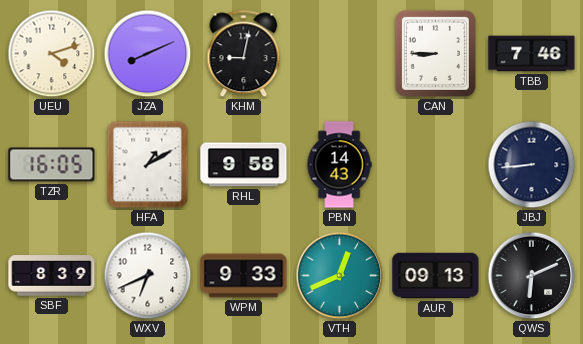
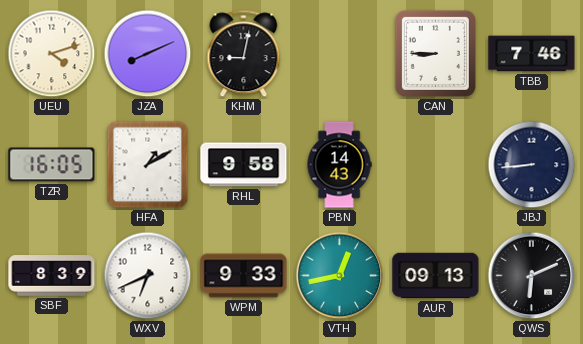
VTH: 12:41 -> 12:43
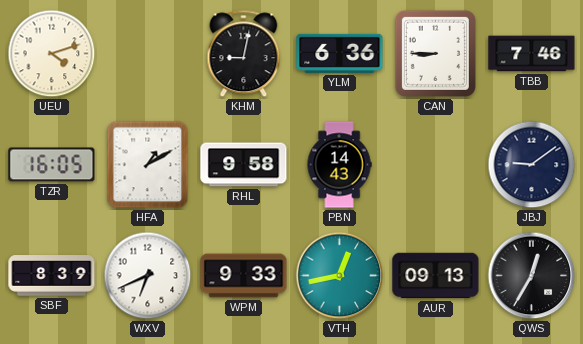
JZA: 8:11 -> none
YLM: none -> 6:36
JBJ: 8:44 -> 9:09
QWS: 6:11 -> 12:35
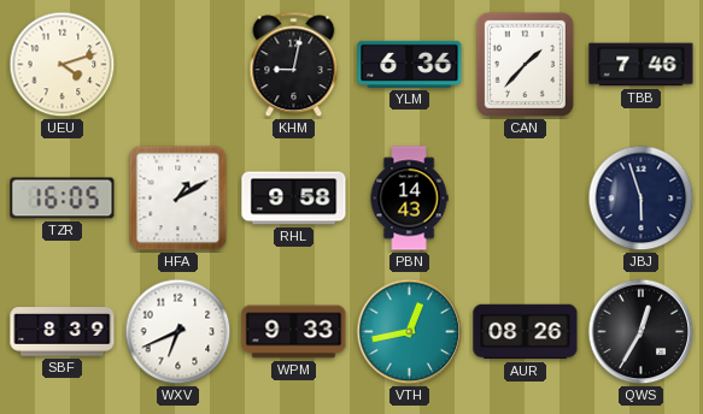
CAN: 8:45 -> 1:37
JBJ: 9:09 -> 5:57
AUR: 09:13 -> 08:26
